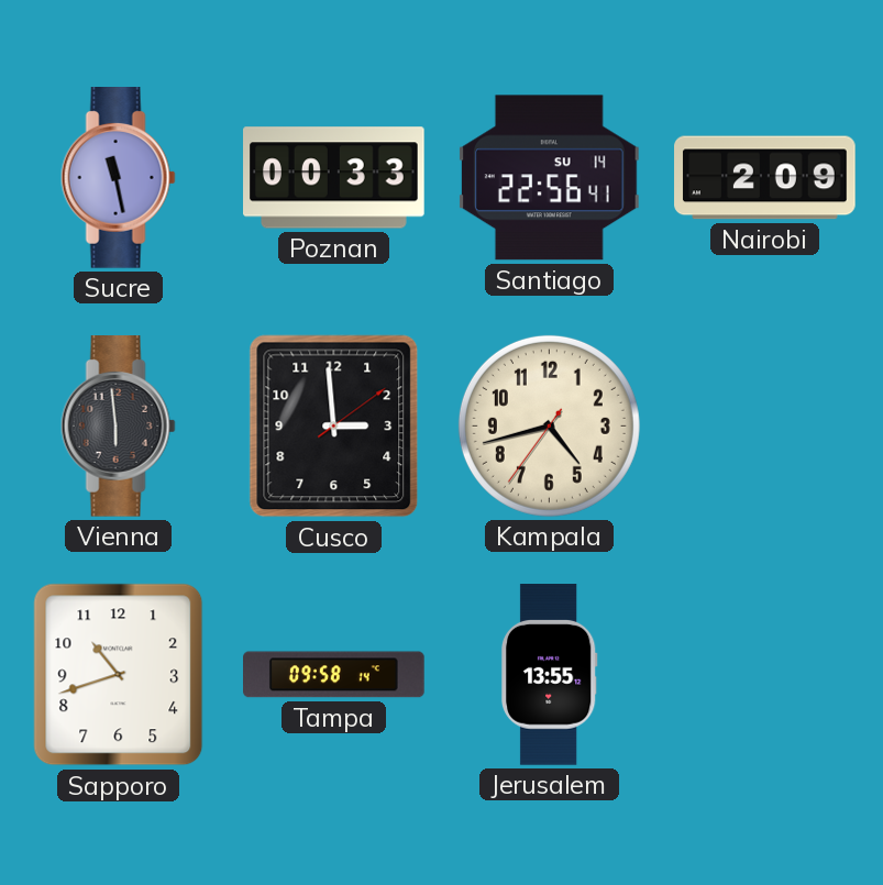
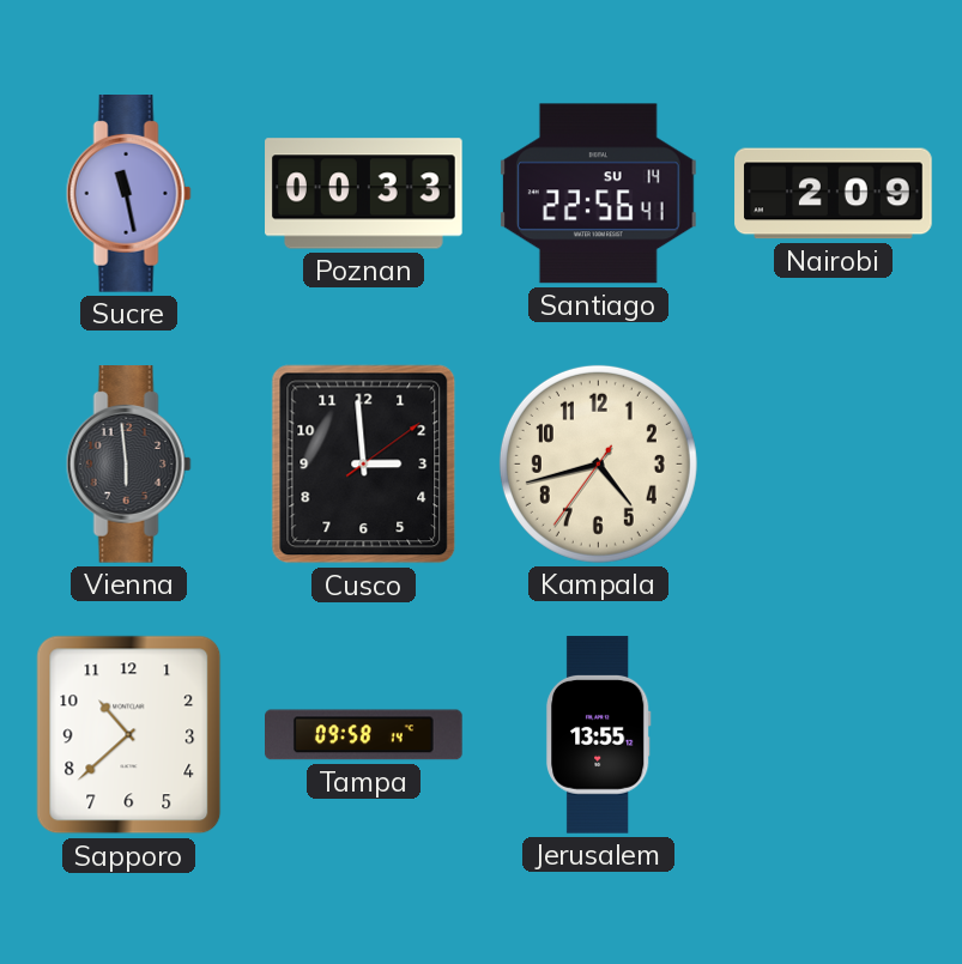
Sapporo: 10:42 -> 10:38
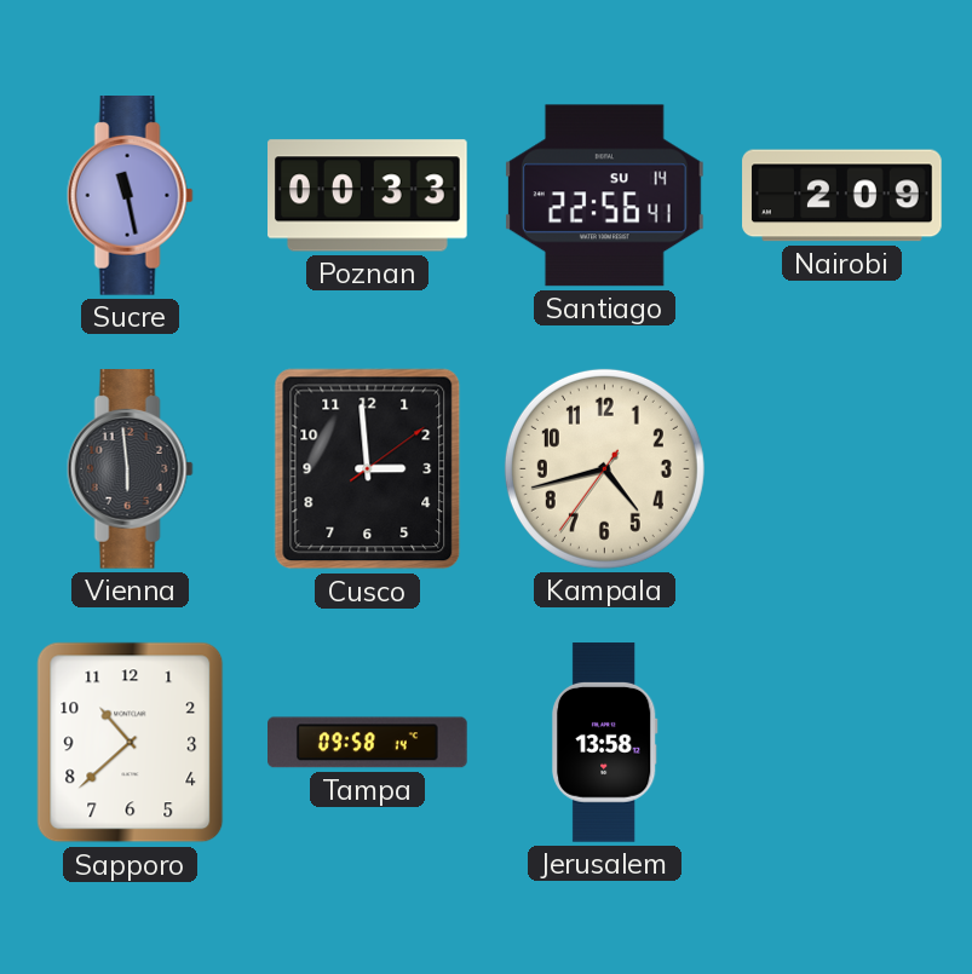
Jerusalem: 13:55 -> 13:58
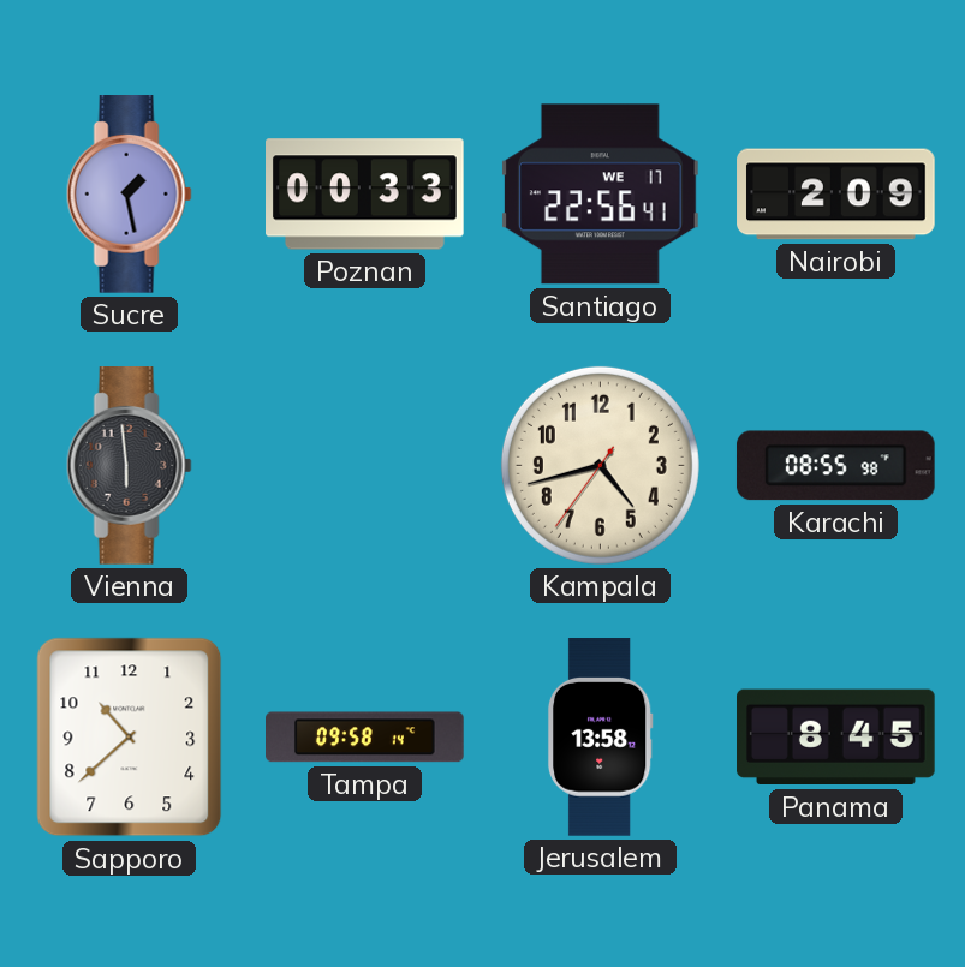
Sucre: 11:28 -> 1:28
Santiago date: SU 14 -> WE 17
Cusco: 2:59 -> none
Karachi: none -> 08:55
Panama: none -> 8:45
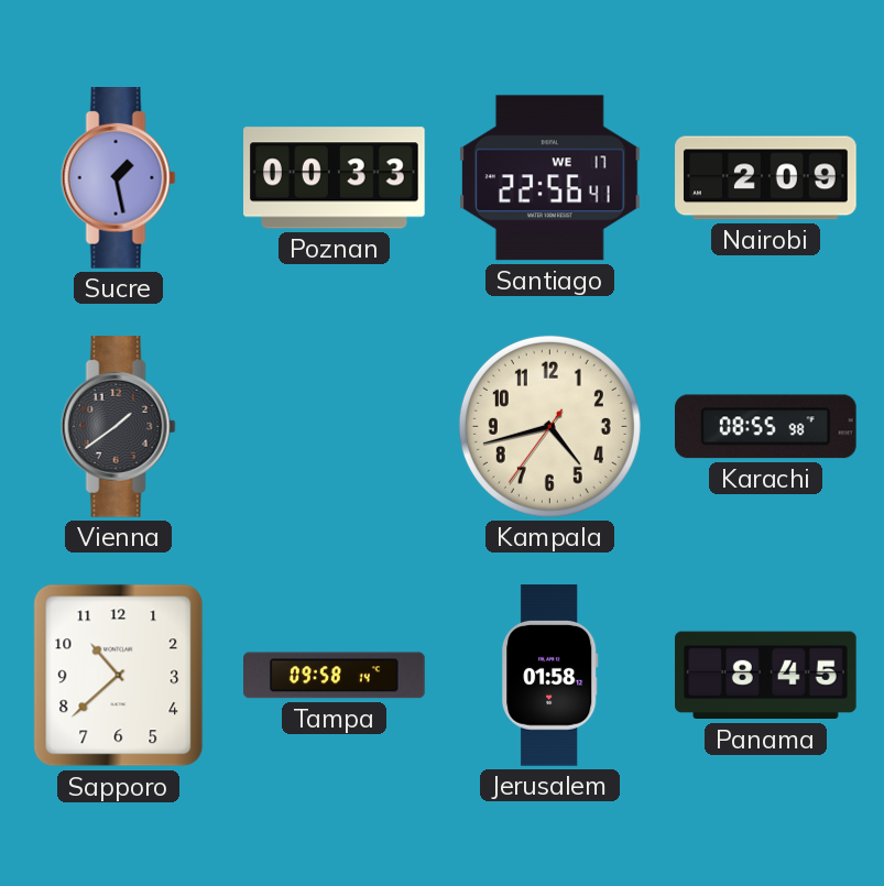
Vienna: 5:59 -> 1:39
Jerusalem: 13:58 -> 01:58
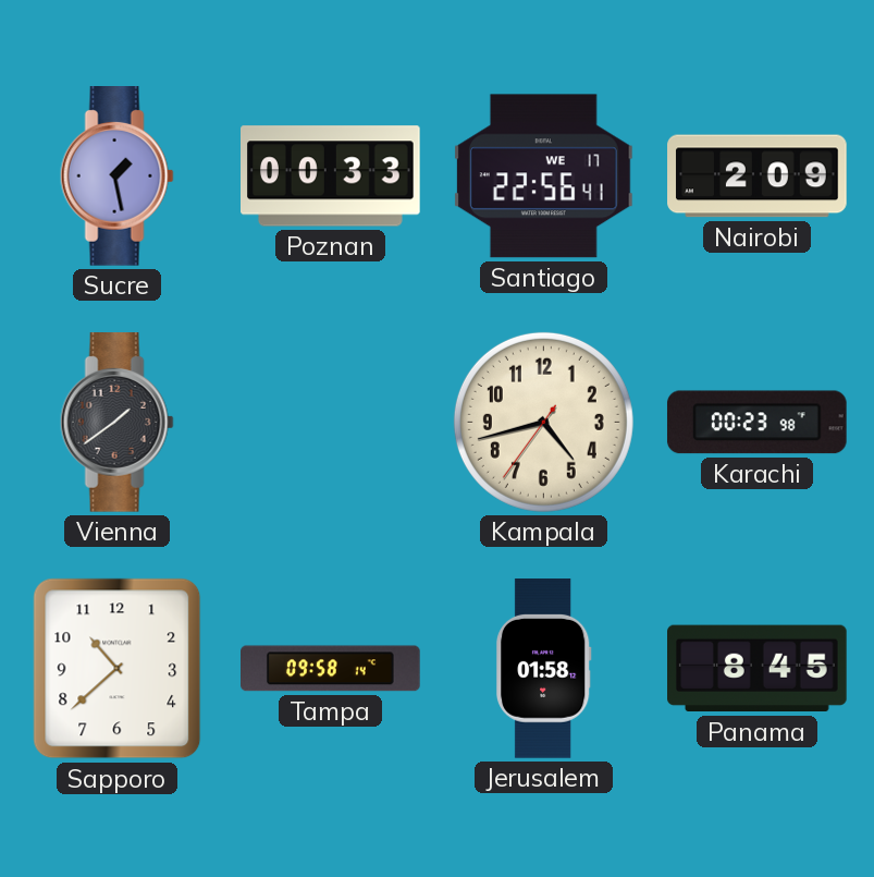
Karachi: 08:55 -> 00:23
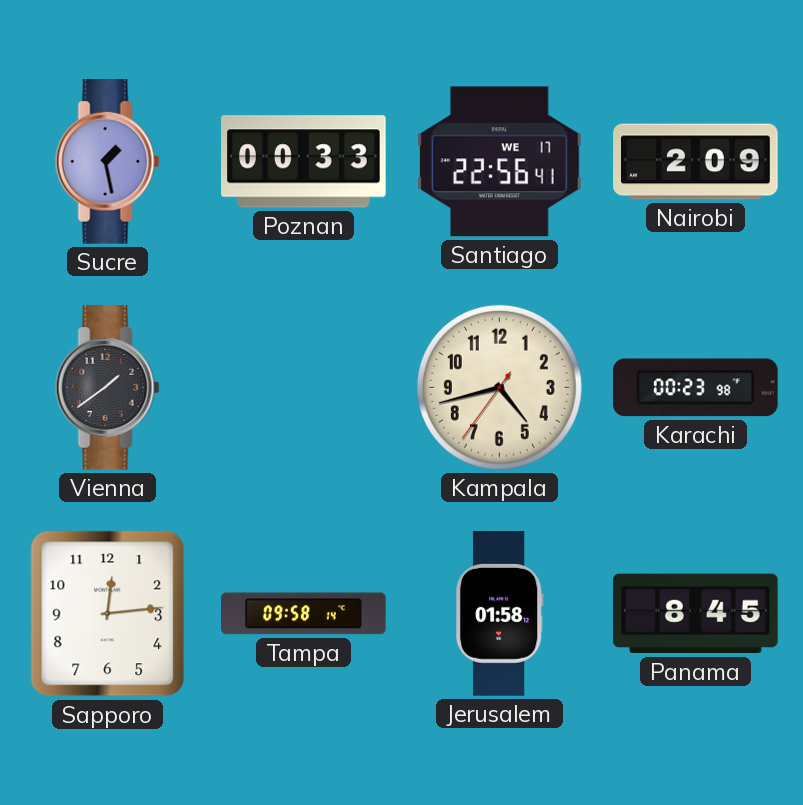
Sapporo: 10:38 -> 12:14
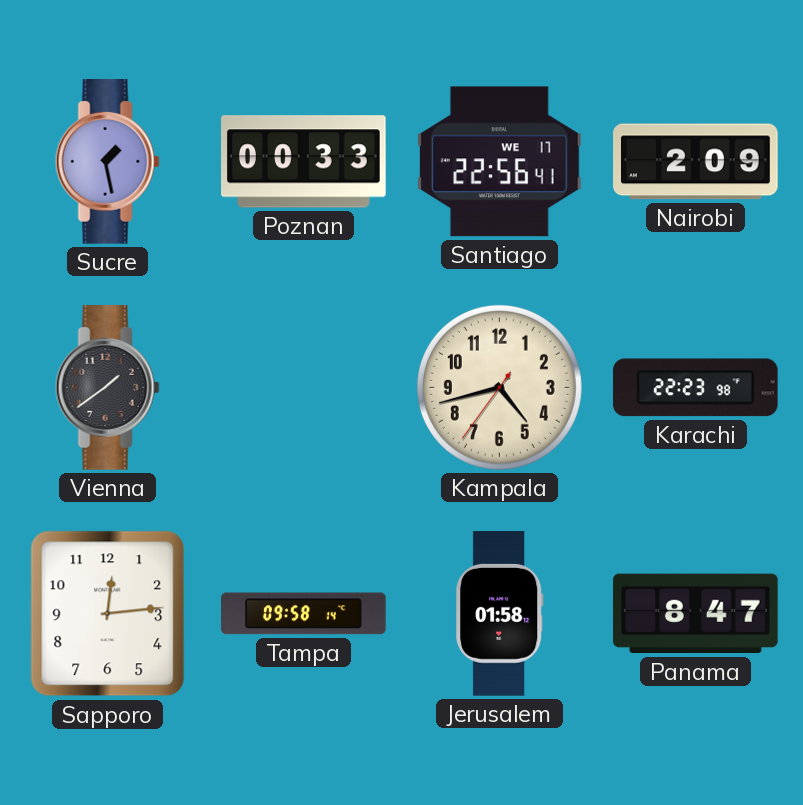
Karachi: 00:23 -> 22:23
Panama: 8:45 -> 8:47
